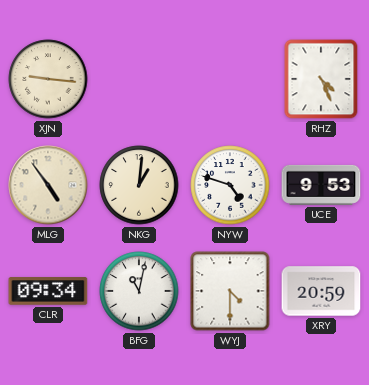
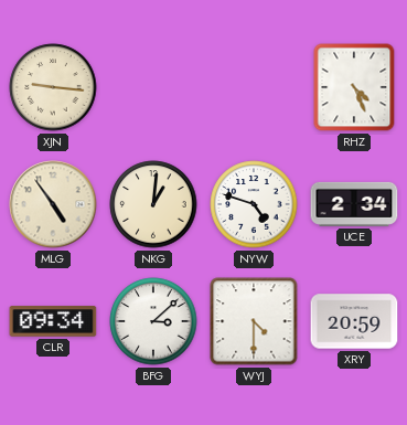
UCE: 9:53 -> 2:34
BFG: 11:02 -> 3:08
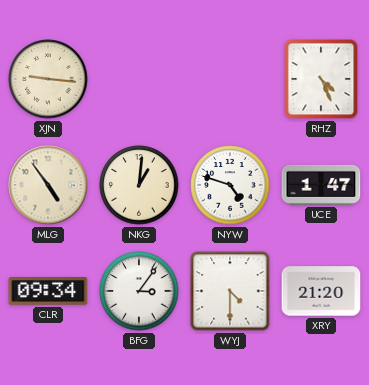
UCE: 2:34 -> 1:47
BFG: 3:08 -> 3:06
XRY: 20:59 -> 21:20
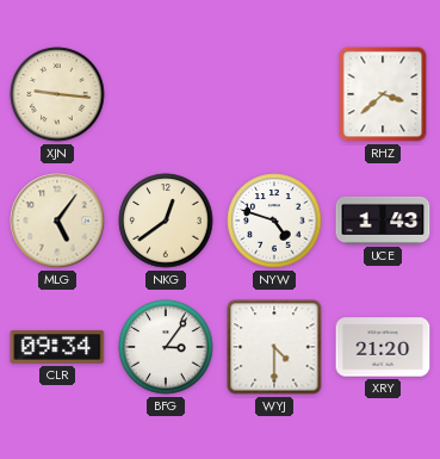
RHZ: 4:26 -> 3:38
MLG: 4:54 -> 5:06
NKG: 1:01 -> 12:39
UCE: 1:47 -> 1:43
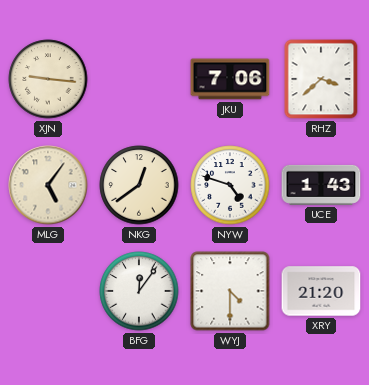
JKU: none -> 7:06
CLR: 09:34 -> none
BFG: 3:06 -> 12:06
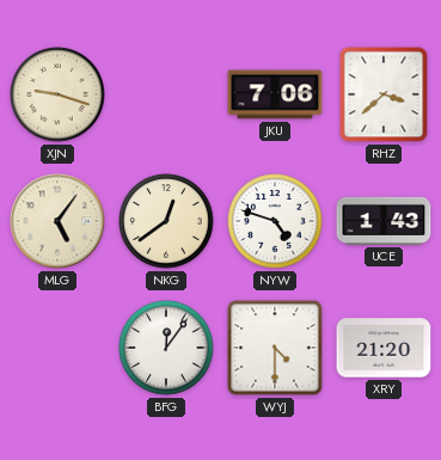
XJN: 9:16 -> 9:18
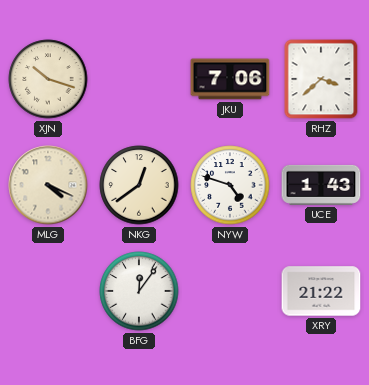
XJN: 9:18 -> 10:18
MLG: 5:06 -> 4:19
WYJ: 4:30 -> none
XRY: 21:20 -> 21:22
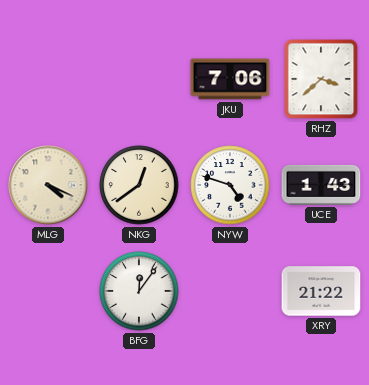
XJN: 10:18 -> none
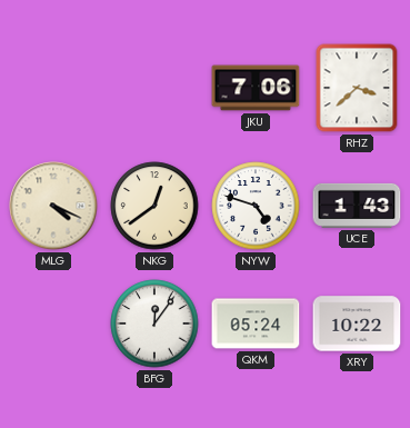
QKM: none -> 05:24
XRY: 21:22 -> 10:22
